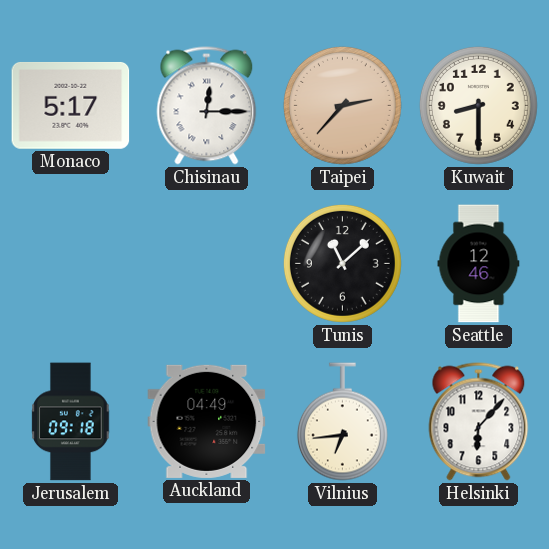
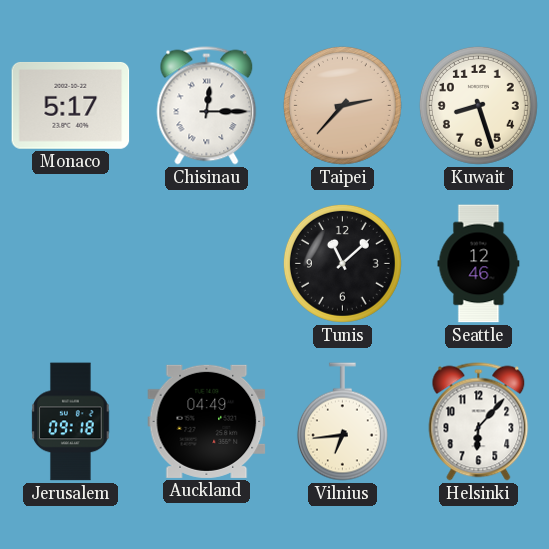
Kuwait: 8:30 -> 8:27
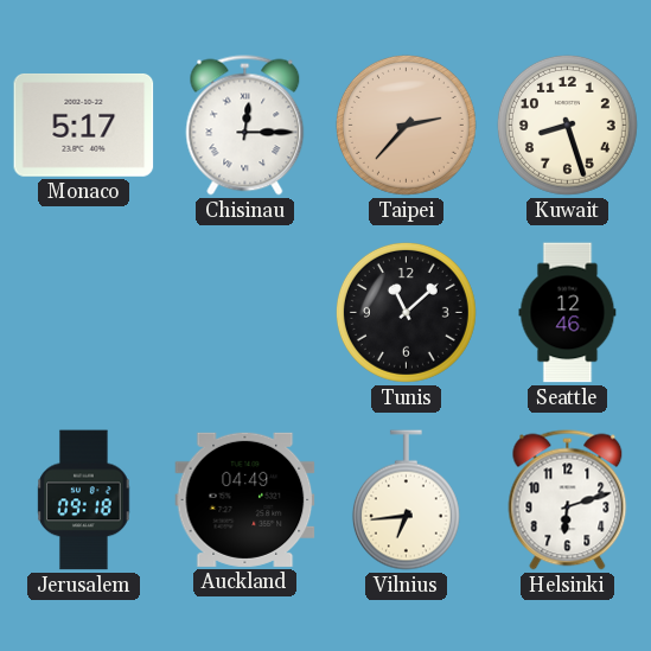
Helsinki: 6:07 -> 6:12
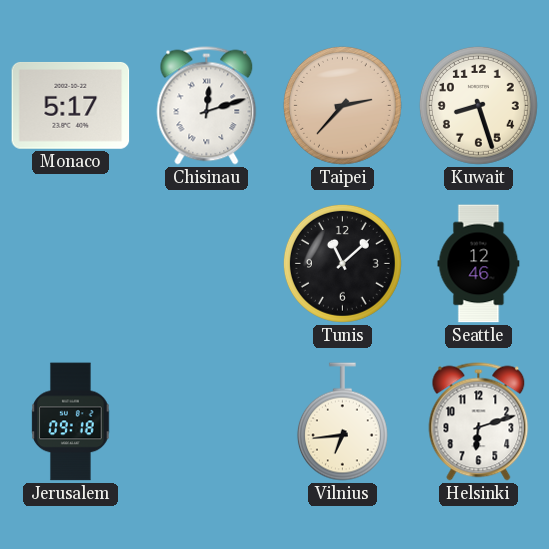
Chisinau: 12:15 -> 12:12
Auckland: 04:49 -> none
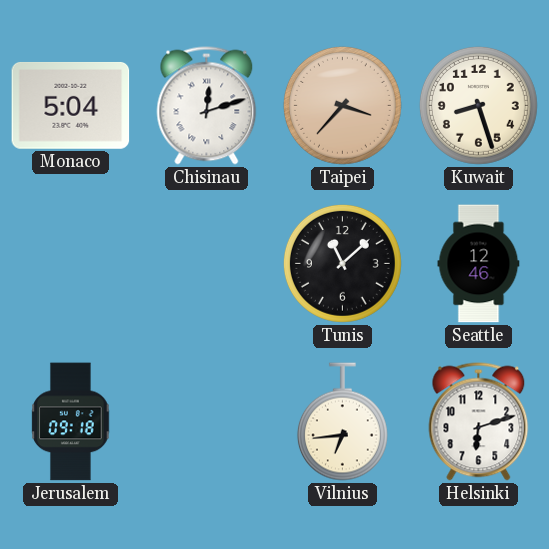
Monaco: 5:17 -> 5:04
Taipei: 2:37 -> 3:37
